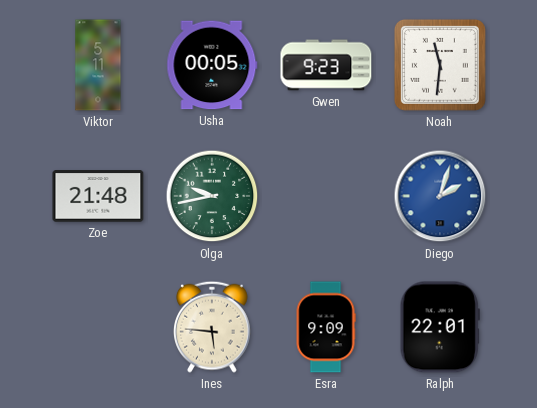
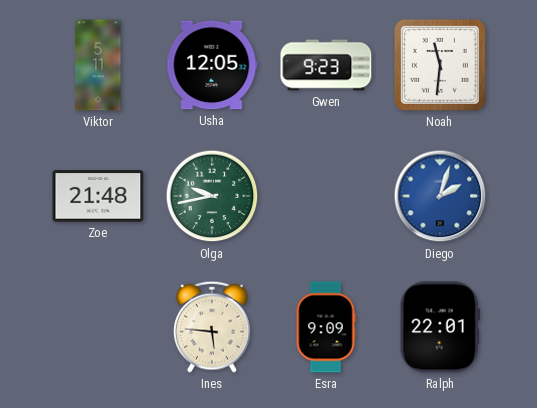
Usha: 00:05 -> 12:05
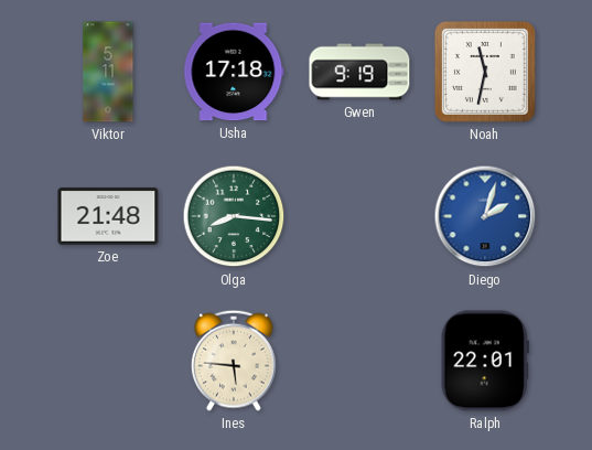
Usha: 12:05 -> 17:18
Gwen: 9:23 -> 9:19
Noah: 11:31 -> 11:32
Olga: 9:43 -> 8:16
Esra: 9:09 -> none
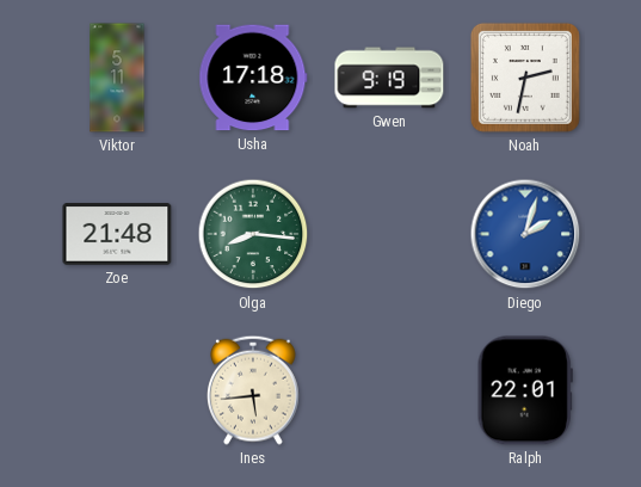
Noah: 11:32 -> 2:32
Ines: 5:46 -> 5:44
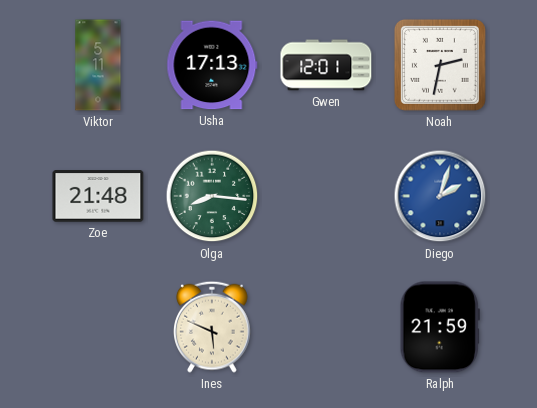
Usha: 17:18 -> 17:13
Gwen: 9:19 -> 12:01
Ines: 5:44 -> 5:49
Ralph: 22:01 -> 21:59
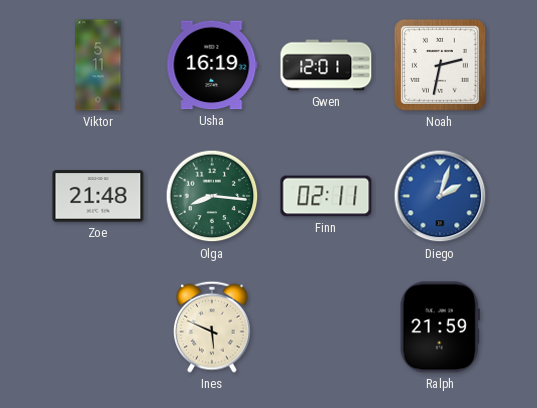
Usha: 17:13 -> 16:19
Finn: none -> 02:11
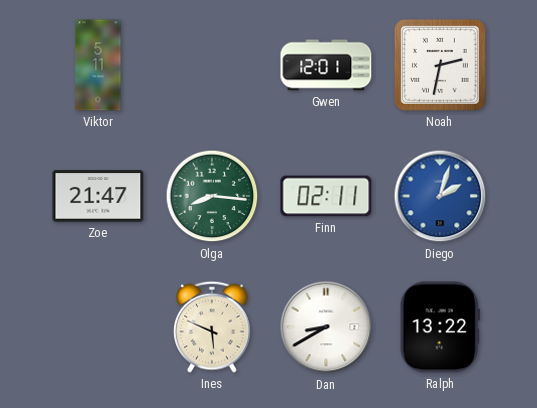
Usha: 16:19 -> none
Zoe: 21:48 -> 21:47
Dan: none -> 8:40
Ralph: 21:59 -> 13:22
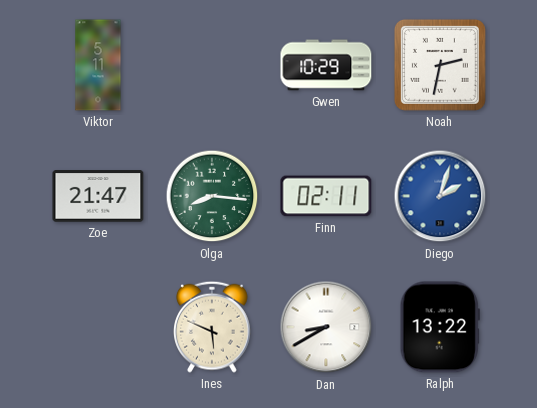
Gwen: 12:01 -> 10:29
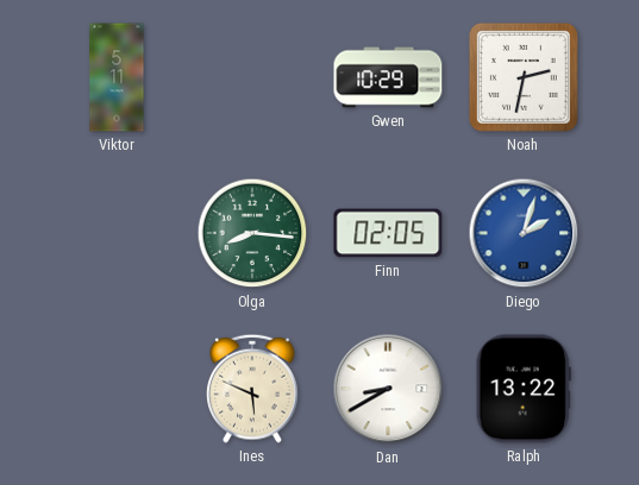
Zoe: 21:47 -> none
Finn: 02:11 -> 02:05
